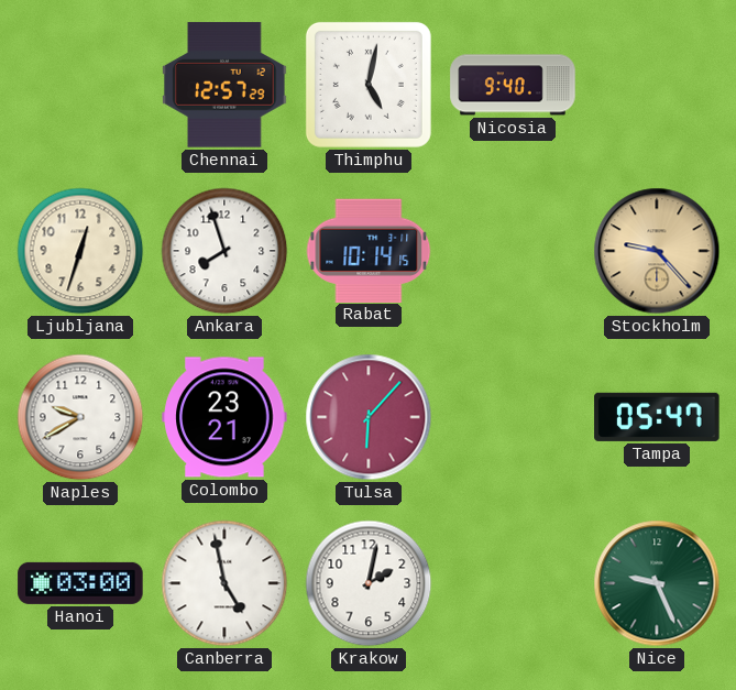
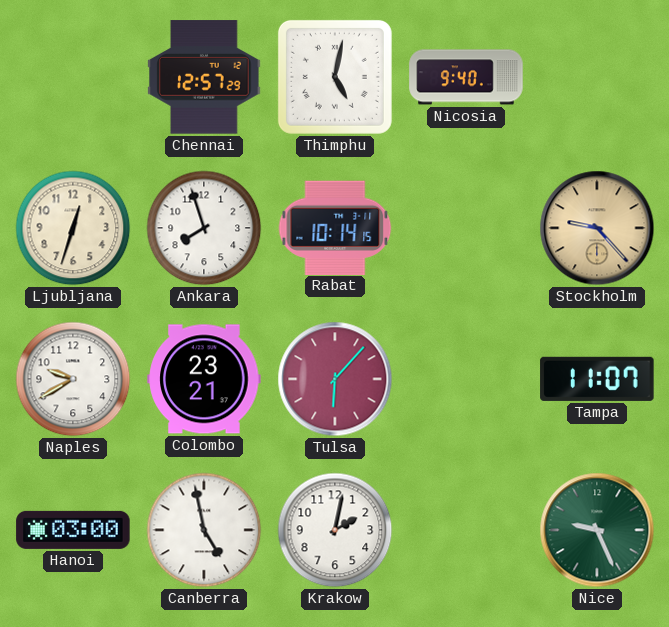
Tampa: 05:47 -> 11:07
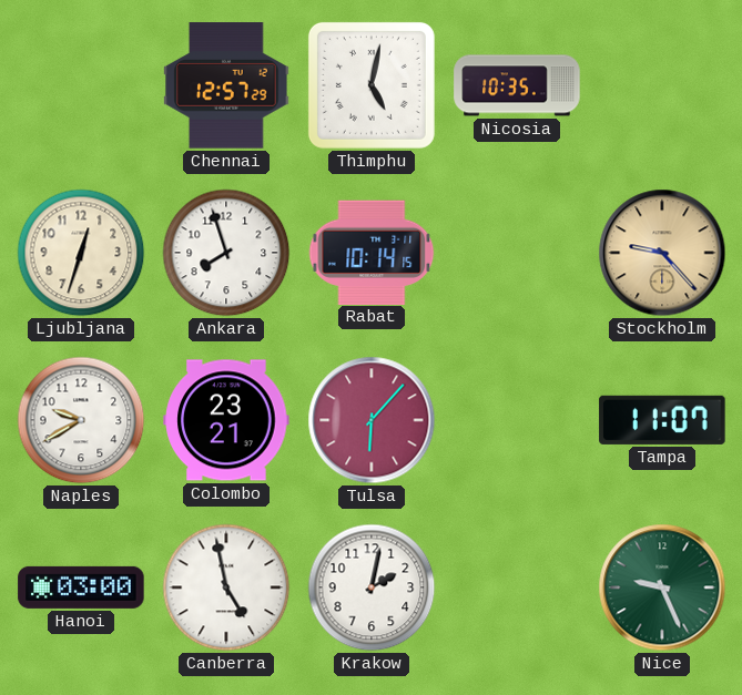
Nicosia: 9:40 -> 10:35
